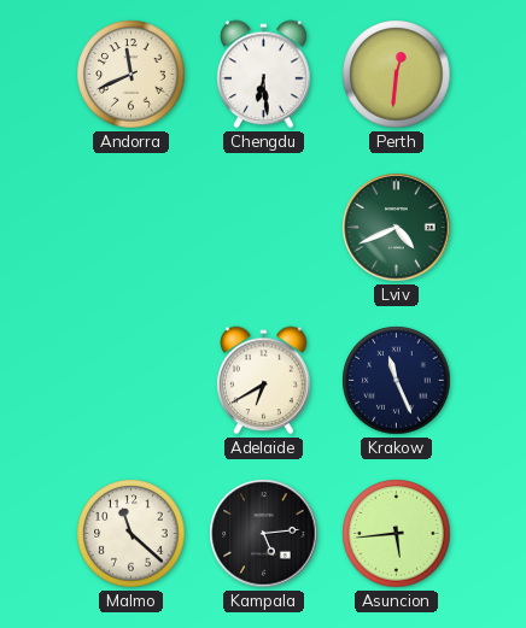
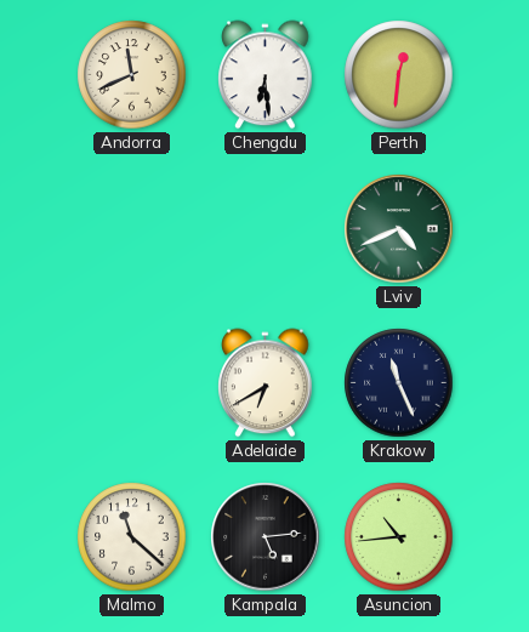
Asuncion: 5:44 -> 10:44
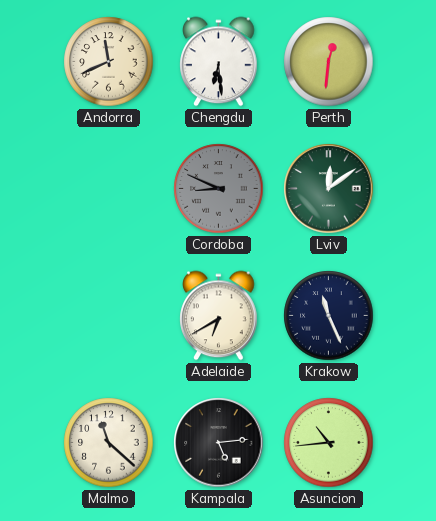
Cordoba: none -> 8:49
Lviv: 4:41 -> 12:09
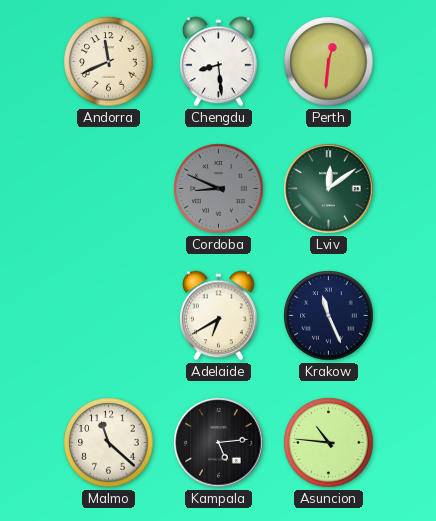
Chengdu: 6:29 -> 8:29
Asuncion: 10:44 -> 10:46
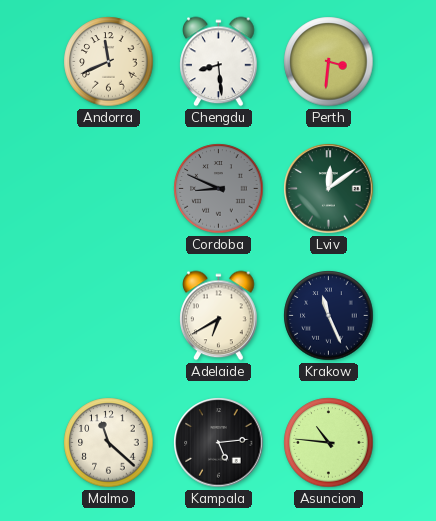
Perth: 12:31 -> 3:31
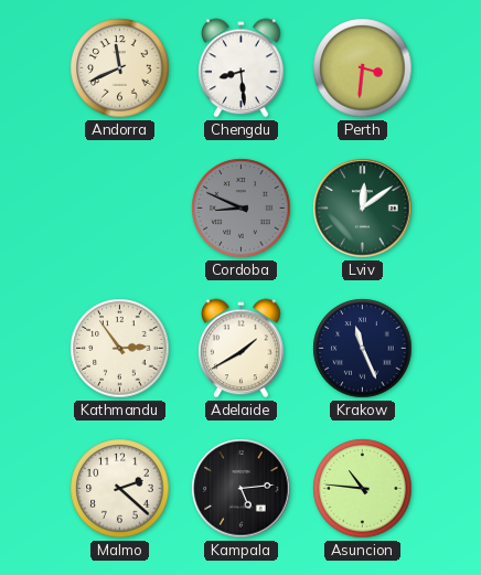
Kathmandu: none -> 2:54
Adelaide: 6:40 -> 1:40
Malmo: 11:22 -> 2:22
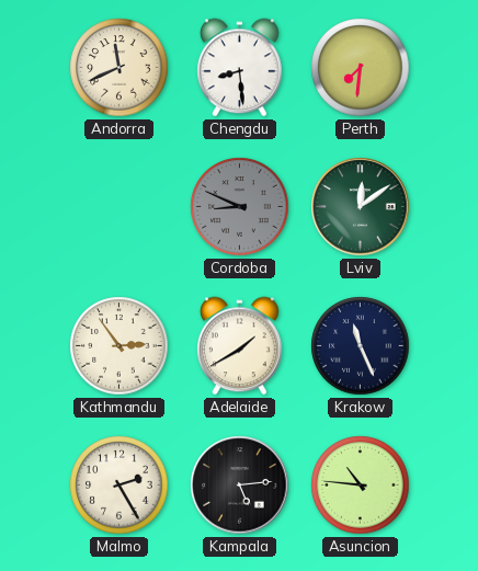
Perth: 3:31 -> 7:31
Malmo: 2:22 -> 2:25
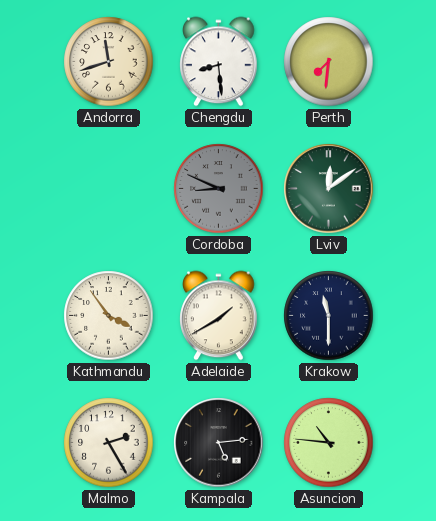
Andorra: 11:41 -> 11:42
Kathmandu: 2:54 -> 3:54
Krakow: 11:26 -> 11:30
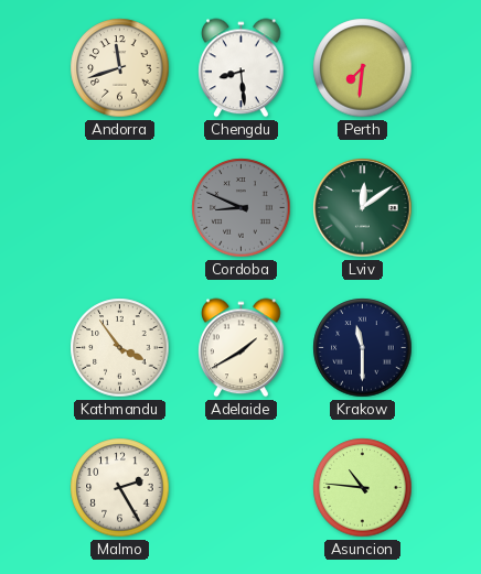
Kampala: 5:14 -> none
